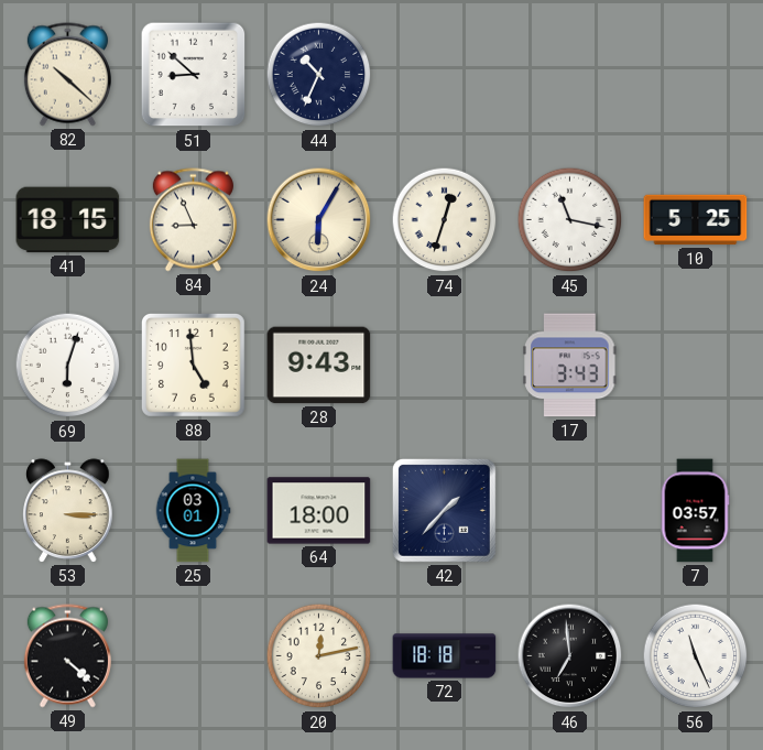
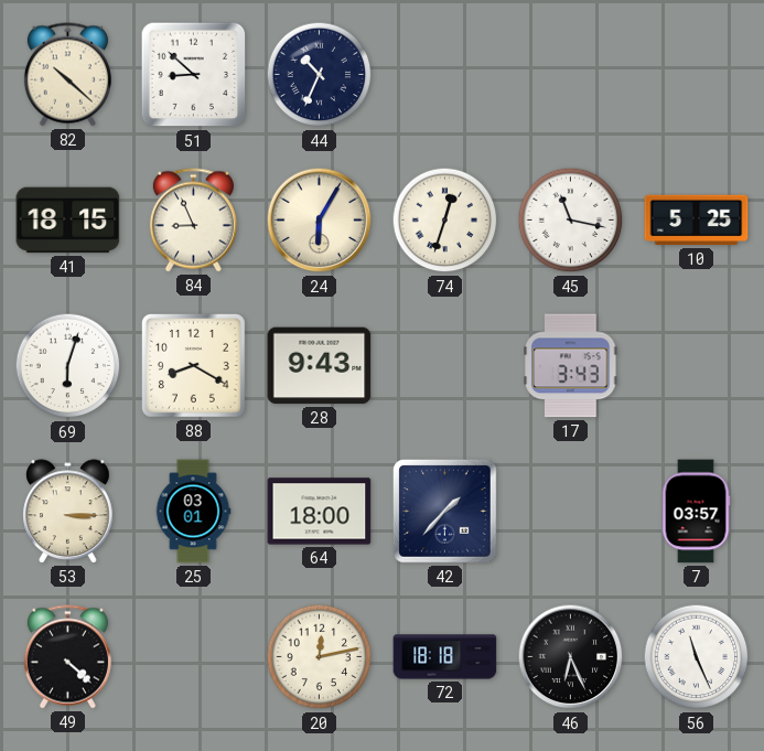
88: 4:59 -> 8:20
46: 6:59 -> 6:26
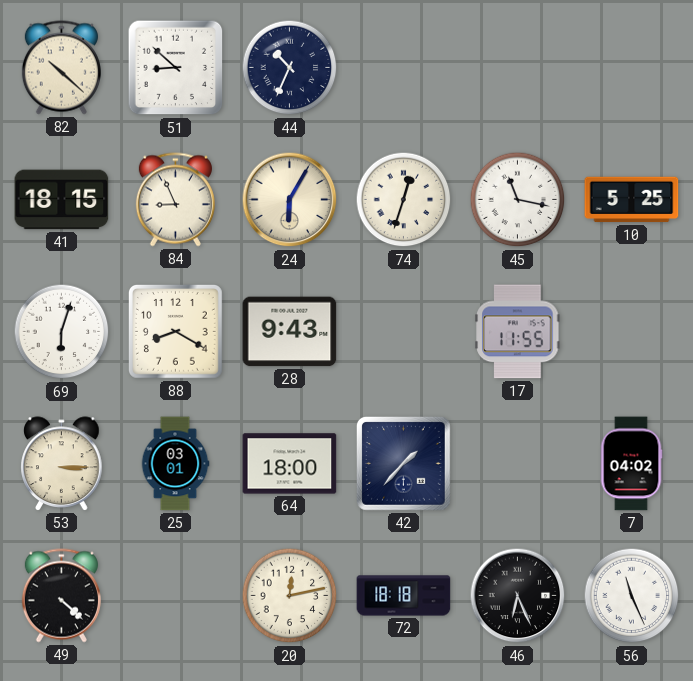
17: 3:43 -> 11:55
7: 03:57 -> 04:02
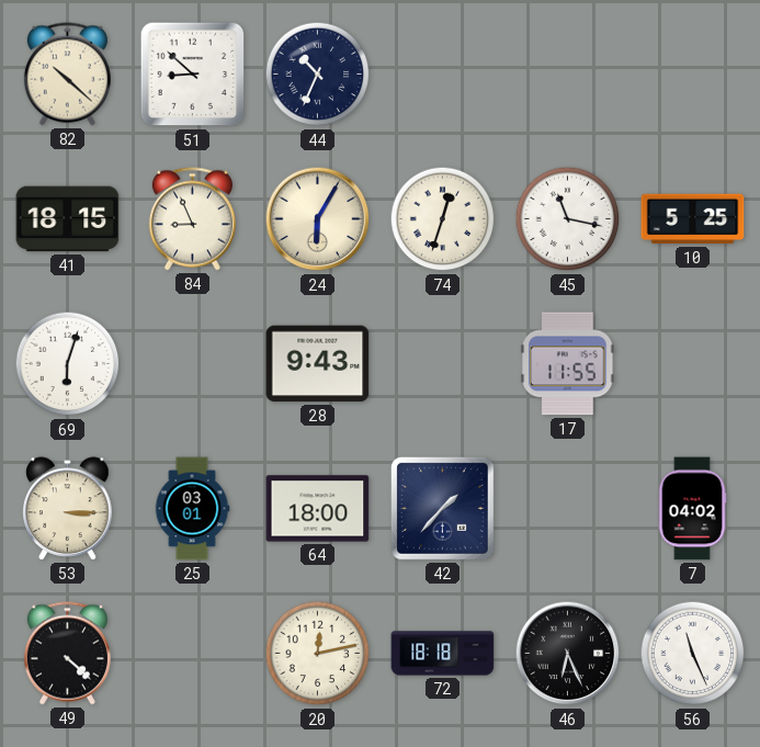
88: 8:20 -> none
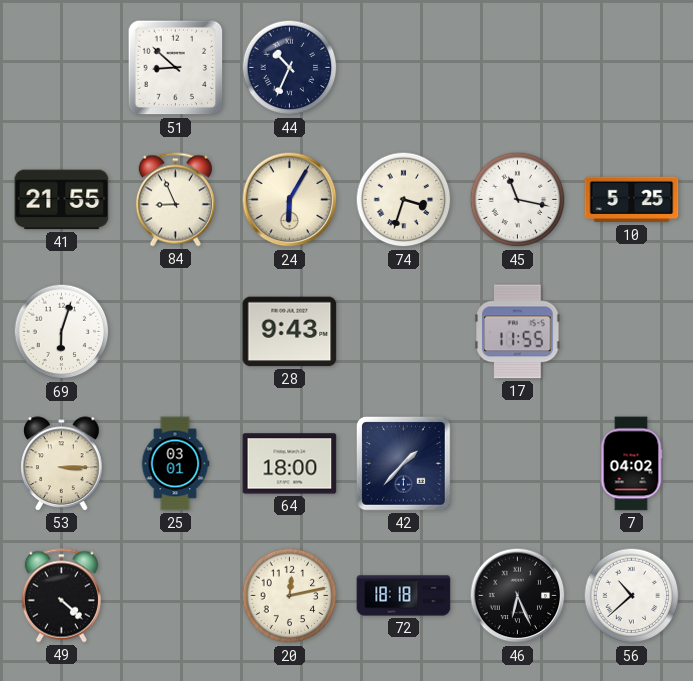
82: 10:22 -> none
41: 18:15 -> 21:55
74: 12:33 -> 3:33
56: 11:26 -> 10:38
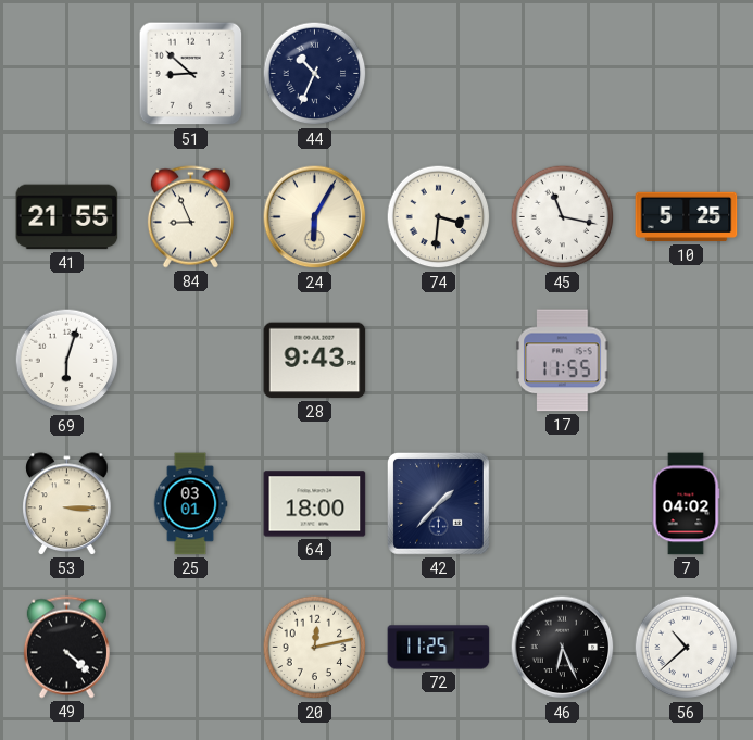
74: 3:33 -> 3:31
72: 18:18 -> 11:25
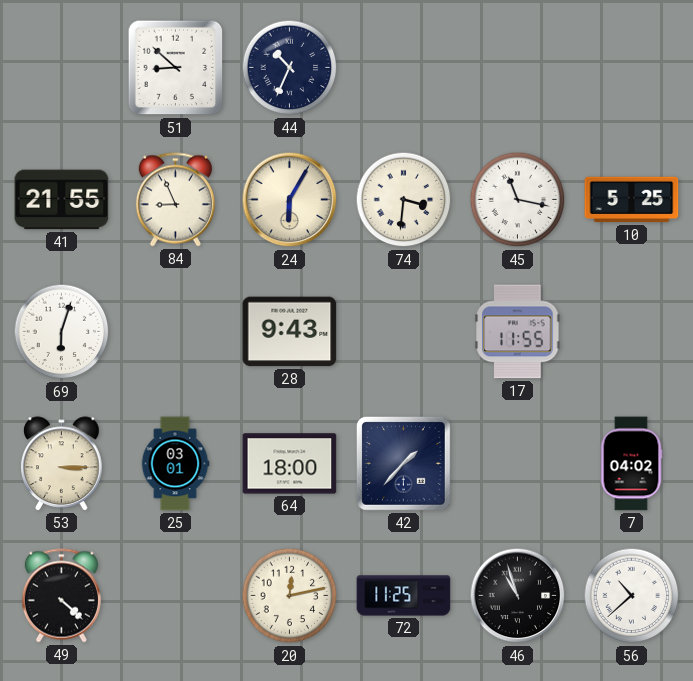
46: 6:26 -> 10:57
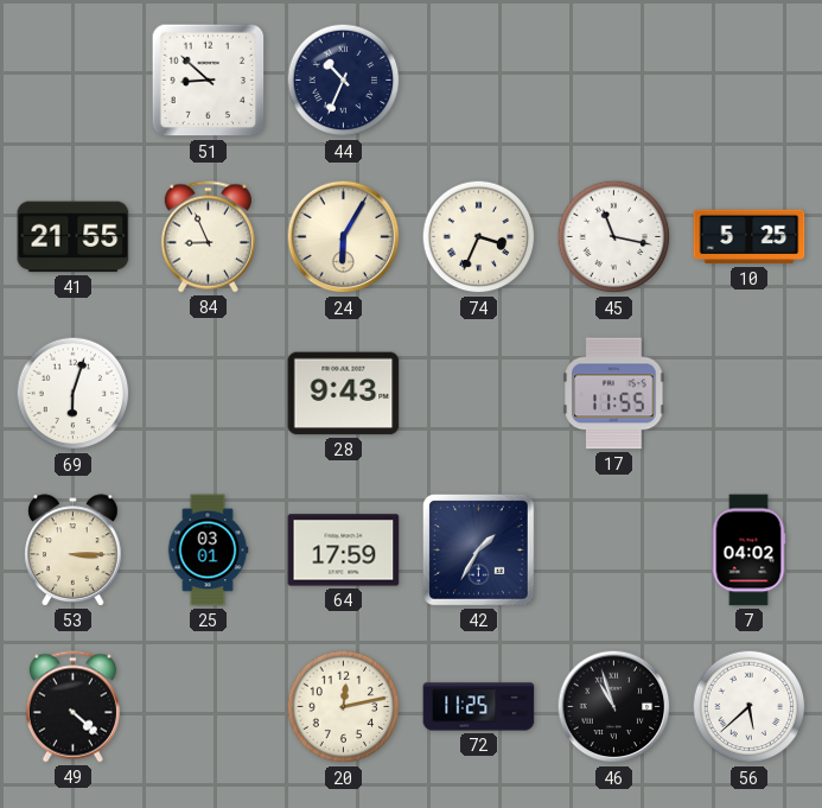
74: 3:31 -> 3:34
64: 18:00 -> 17:59
42: 1:37 -> 1:35
56: 10:38 -> 5:38
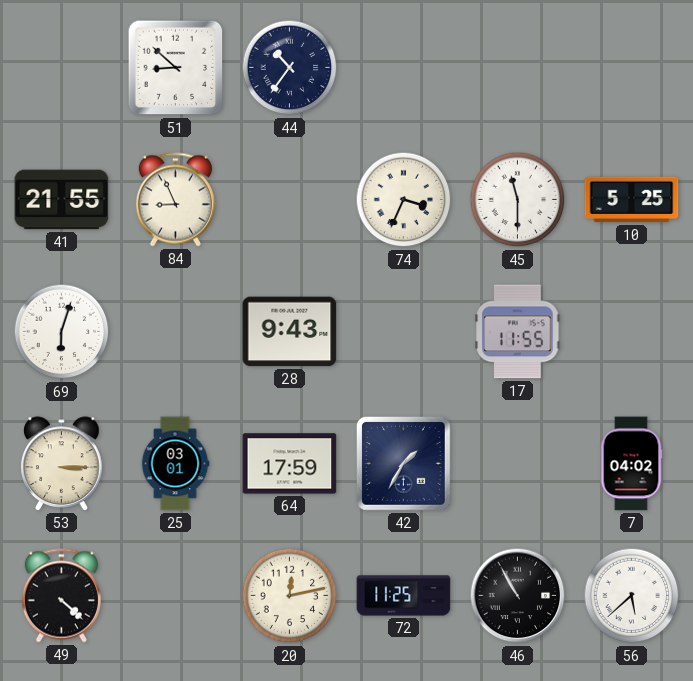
44: 10:34 -> 10:36
24: 6:05 -> none
45: 11:17 -> 11:30
46: 10:57 -> 10:55
